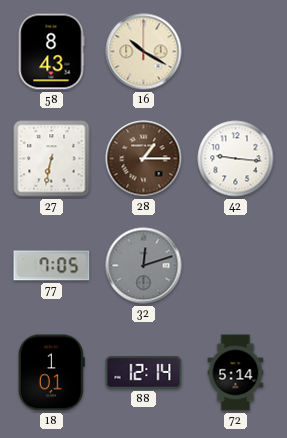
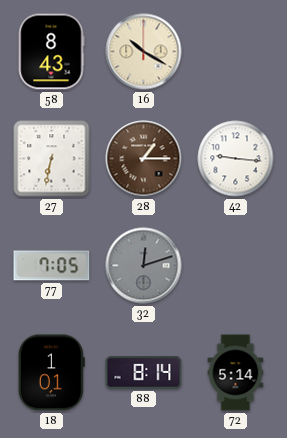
88: 12:14 -> 8:14
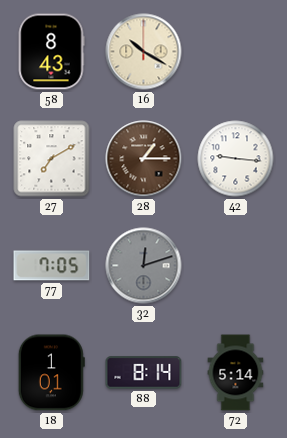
27: 6:32 -> 7:10
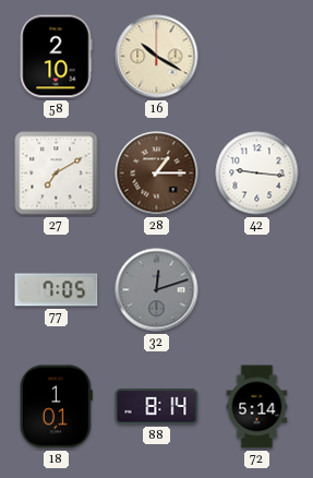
58: 8:43 -> 2:10
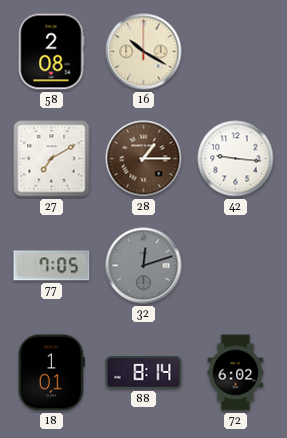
58: 2:10 -> 2:08
72: 5:14 -> 6:02
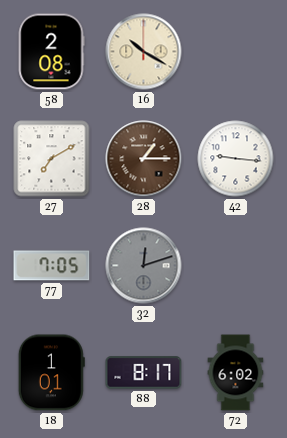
88: 8:14 -> 8:17
